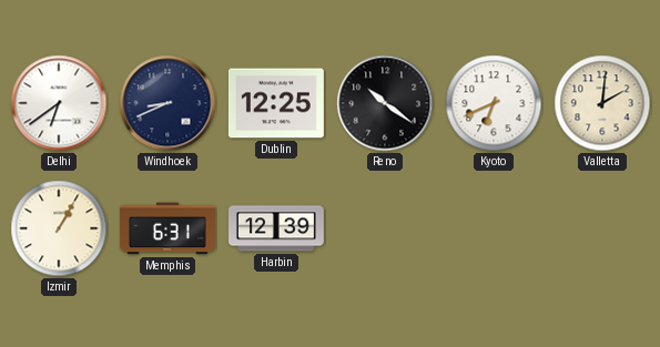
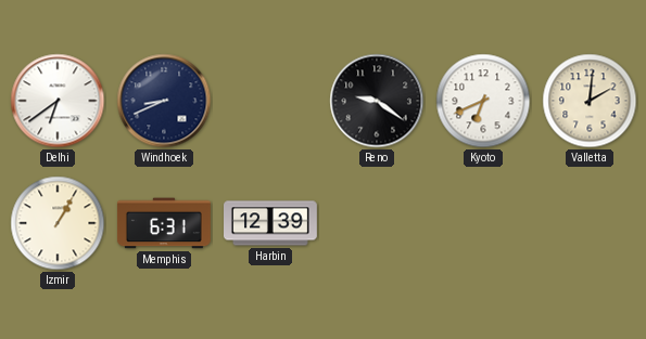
Dublin: 12:25 -> none
Reno: 10:21 -> 9:21
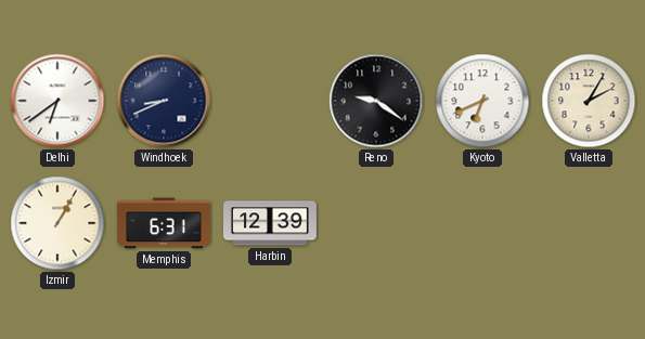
Valletta: 2:01 -> 2:05
